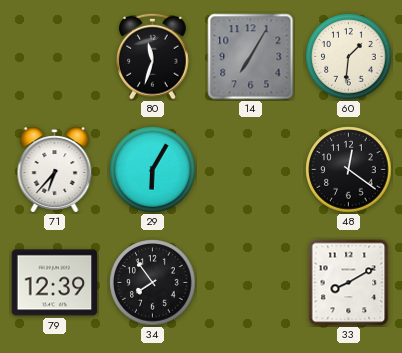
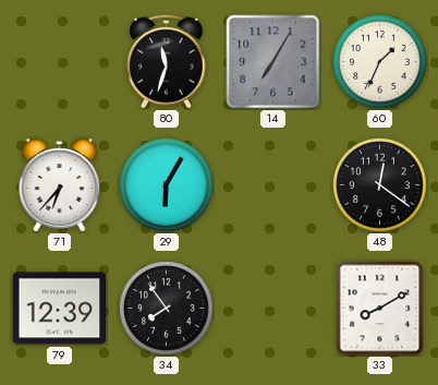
60: 1:31 -> 1:34
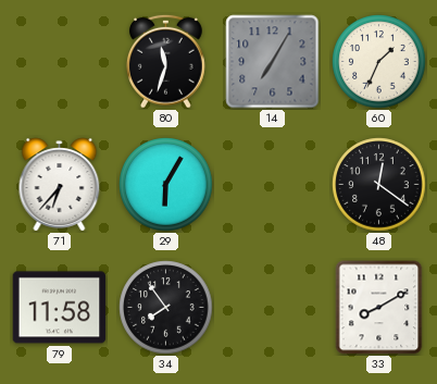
79: 12:39 -> 11:58
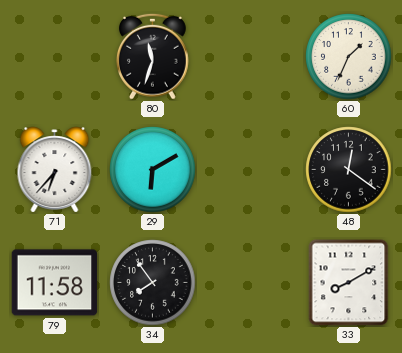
14: 7:05 -> none
29: 6:05 -> 6:10
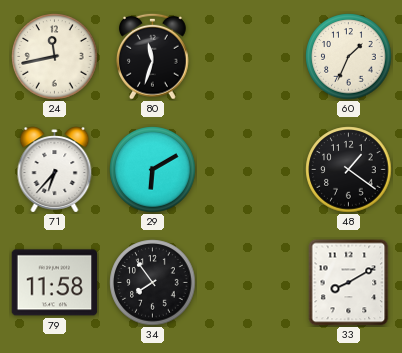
24: none -> 11:43
48: 12:21 -> 1:21
